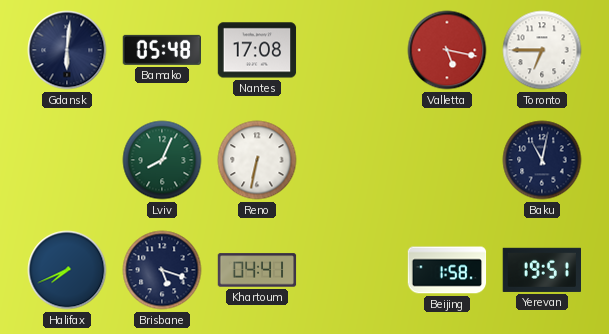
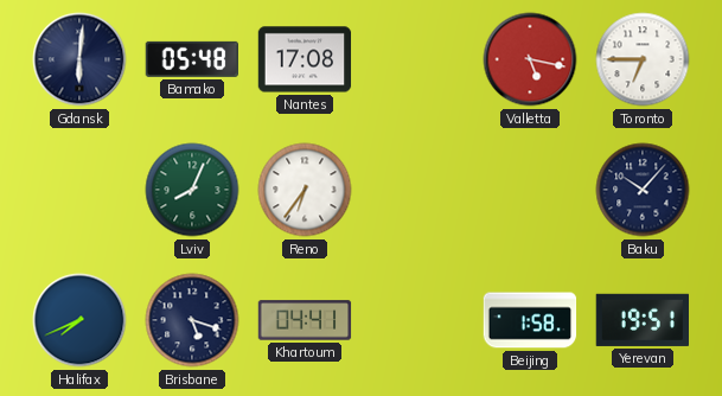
Reno: 6:32 -> 6:36
Baku: 11:02 -> 10:07
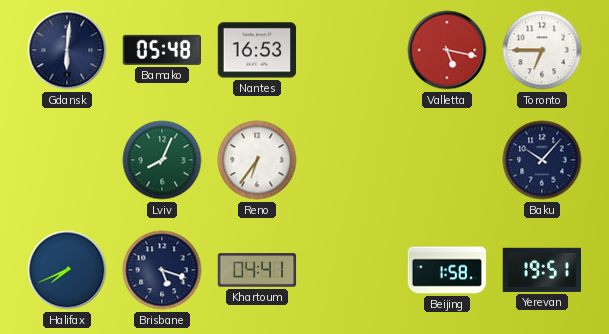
Nantes: 17:08 -> 16:53
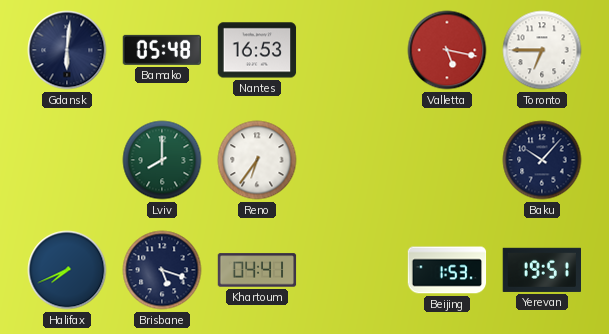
Lviv: 8:04 -> 8:00
Beijing: 1:58 -> 1:53
